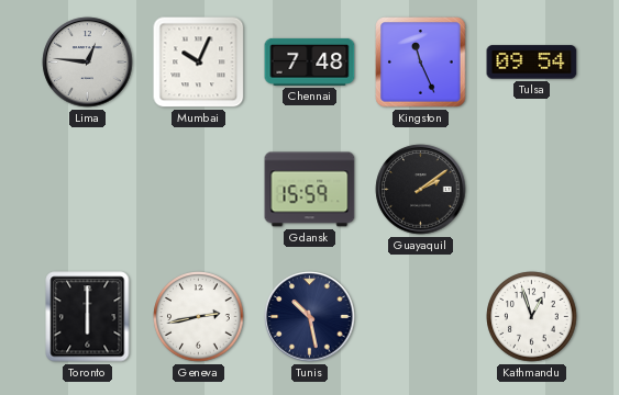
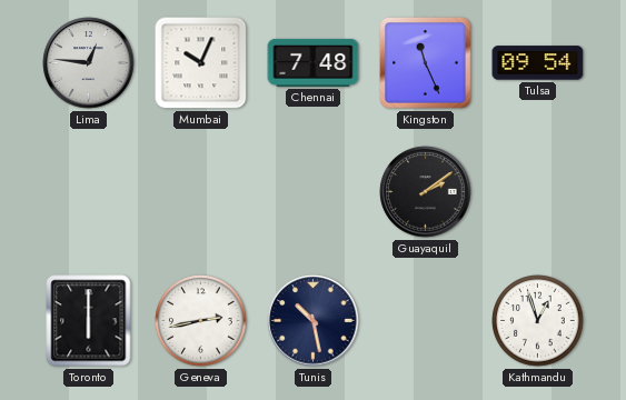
Gdansk: 15:59 -> none
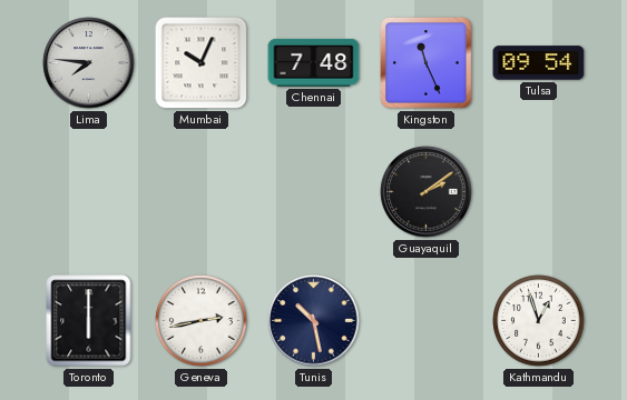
Lima: 12:46 -> 7:46
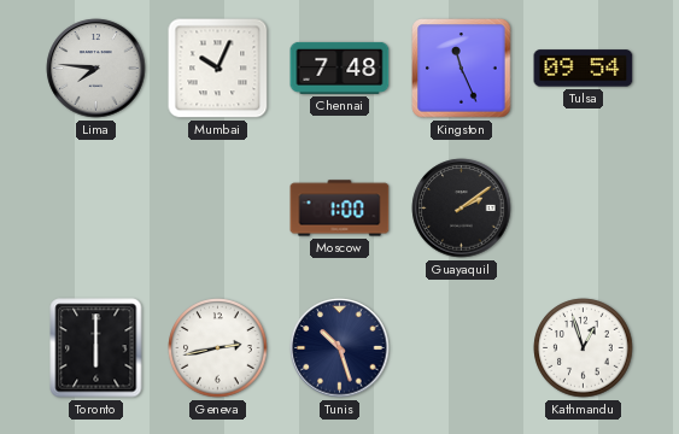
Moscow: none -> 1:00
Tunis: 10:28 -> 10:27
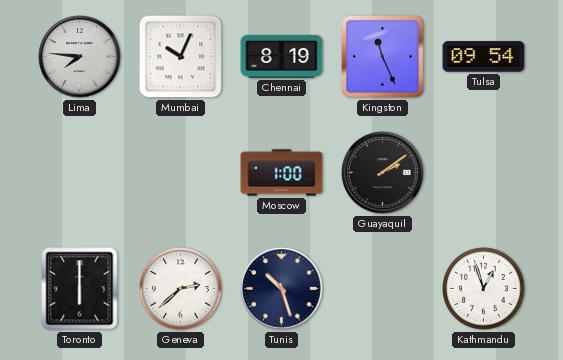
Chennai: 7:48 -> 8:19
Geneva: 2:43 -> 2:38
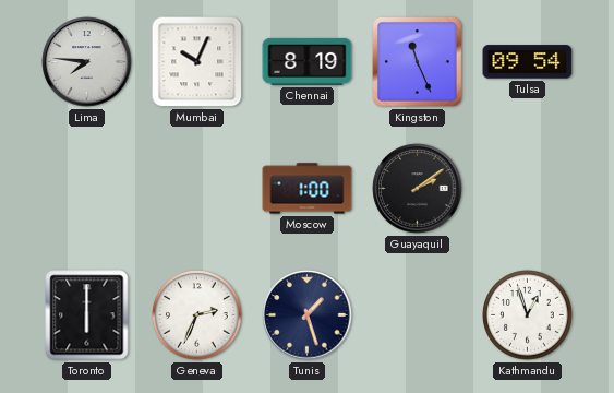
Geneva: 2:38 -> 2:34
Tunis: 10:27 -> 1:27
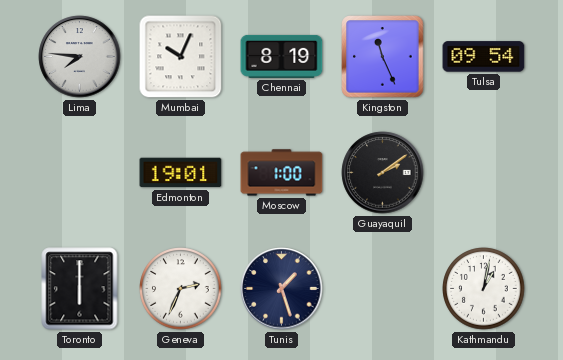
Edmonton: none -> 19:01
Kathmandu: 12:57 -> 1:02
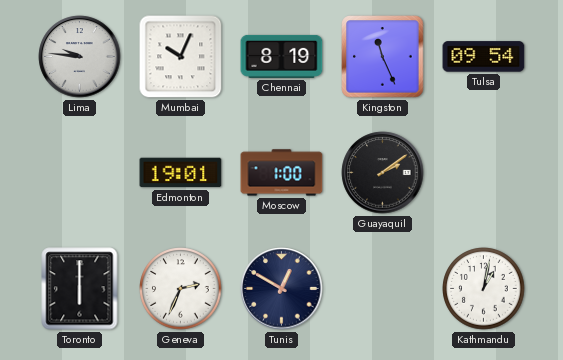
Lima: 7:46 -> 9:46
Tunis: 1:27 -> 12:50
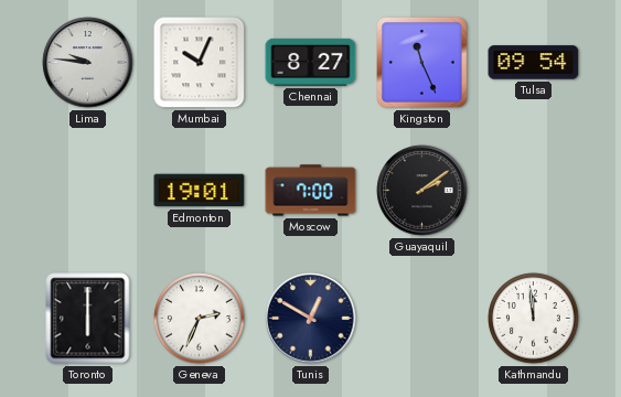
Chennai: 8:19 -> 8:27
Moscow: 1:00 -> 7:00
Kathmandu: 1:02 -> 11:59
